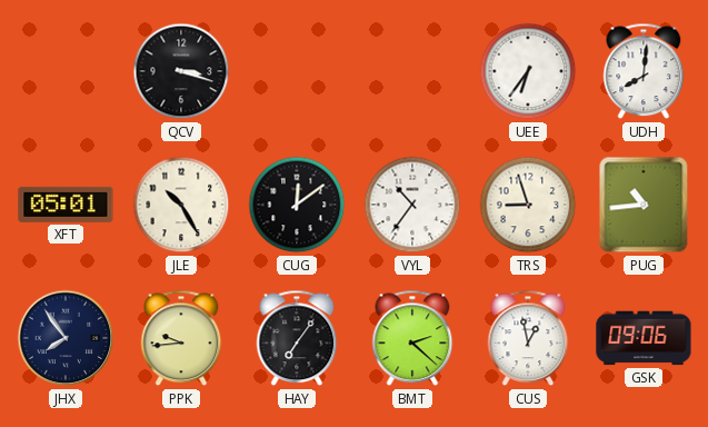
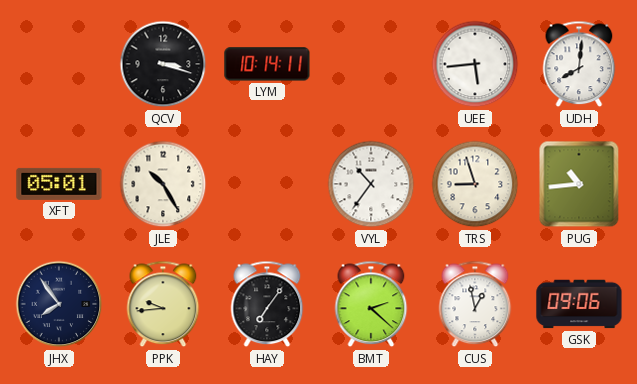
LYM: none -> 10:14
UEE: 6:36 -> 5:44
CUG: 12:09 -> none
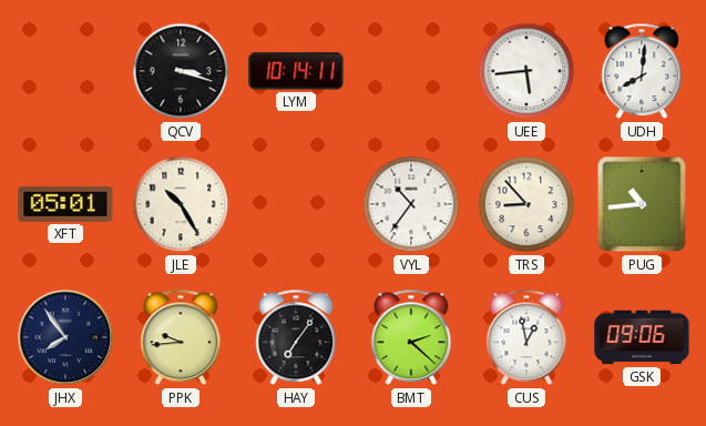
TRS: 8:57 -> 8:53
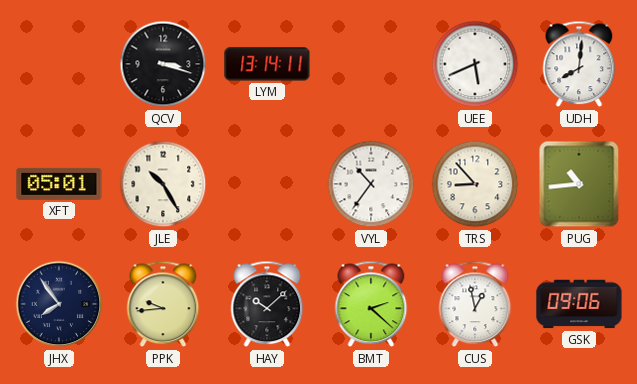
LYM: 10:14 -> 13:14
UEE: 5:44 -> 5:41
HAY: 7:06 -> 10:08
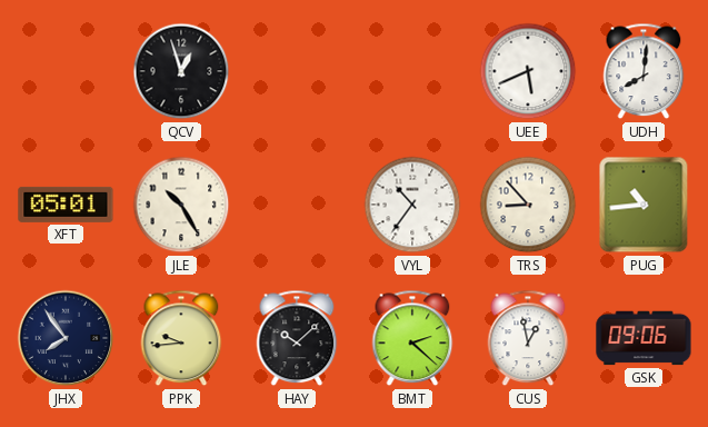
QCV: 3:18 -> 12:57
LYM: 13:14 -> none
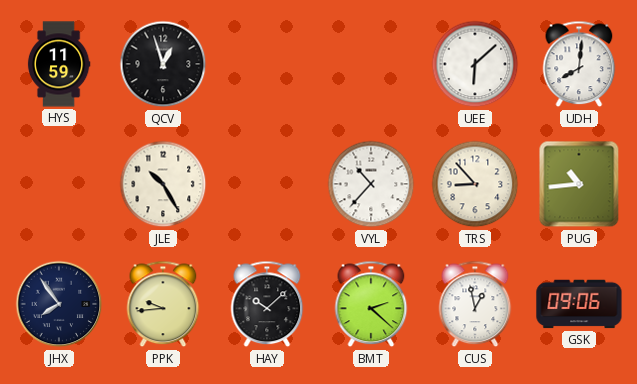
HYS: none -> 11:59
UEE: 5:41 -> 6:08
XFT: 05:01 -> none
VYL: 10:36 -> 10:37
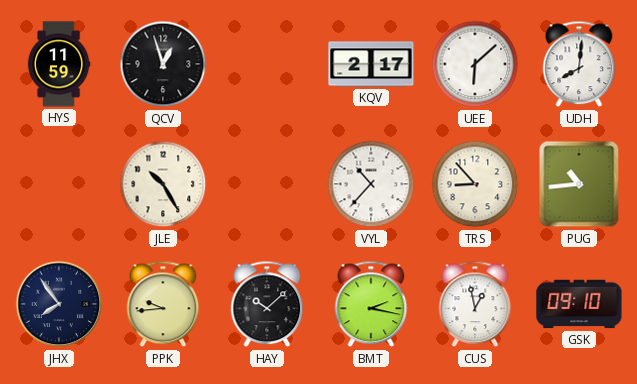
KQV: none -> 2:17
BMT: 2:22 -> 2:17
GSK: 09:06 -> 09:10
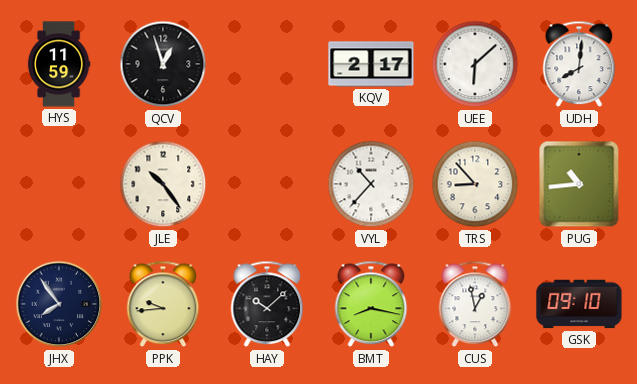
JLE: 10:25 -> 10:24
BMT: 2:17 -> 8:17
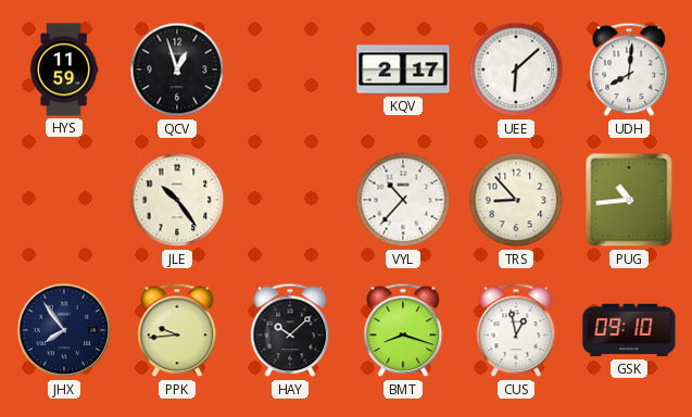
BMT: 8:17 -> 8:18
